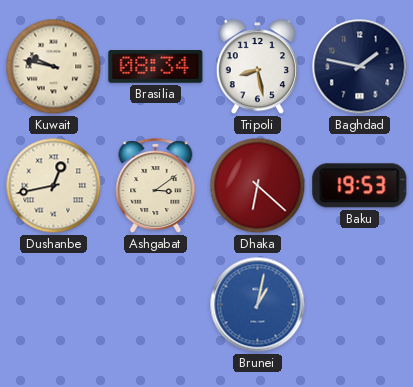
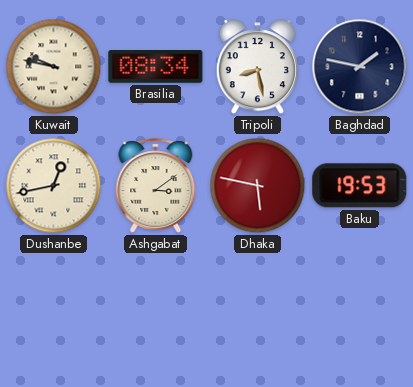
Dhaka: 6:22 -> 5:47
Brunei: 1:02 -> none
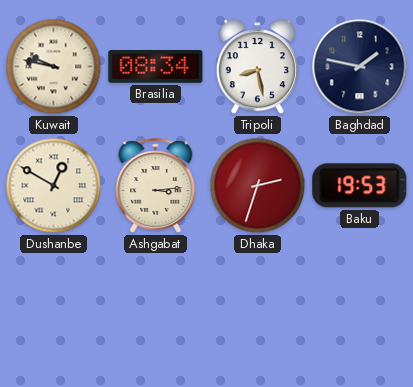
Dushanbe: 12:43 -> 12:50
Ashgabat: 3:09 -> 3:14
Dhaka: 5:47 -> 2:33
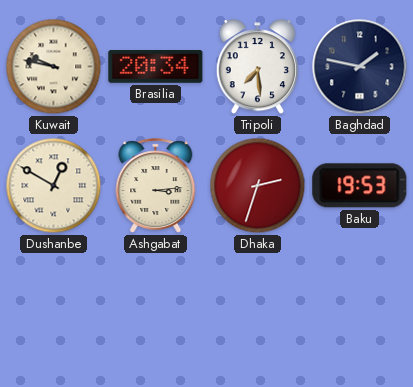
Brasilia: 08:34 -> 20:34
Tripoli: 8:28 -> 7:29
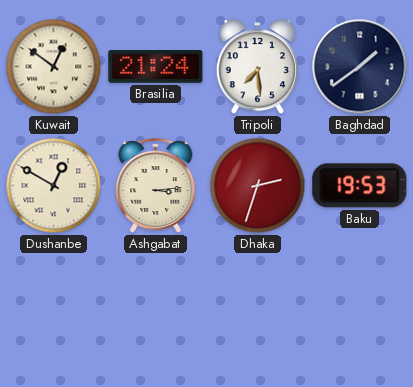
Kuwait: 9:47 -> 12:51
Brasilia: 20:34 -> 21:24
Baghdad: 1:47 -> 1:39
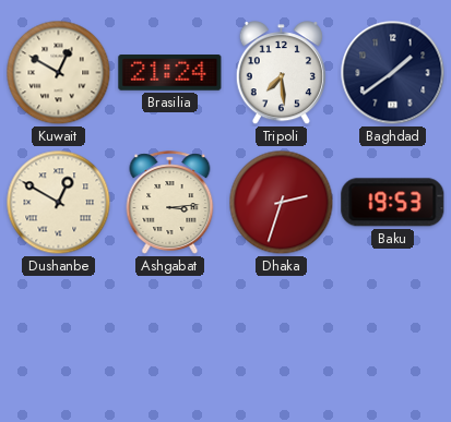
Kuwait: 12:51 -> 12:50
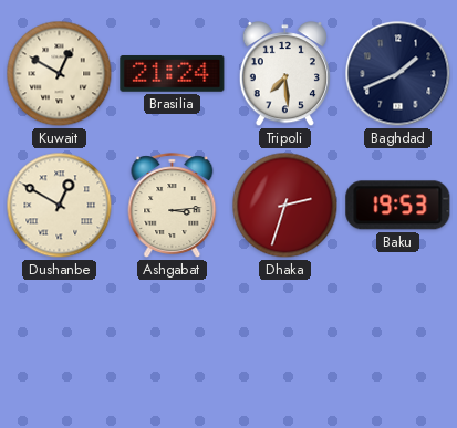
Baghdad: 1:39 -> 1:41
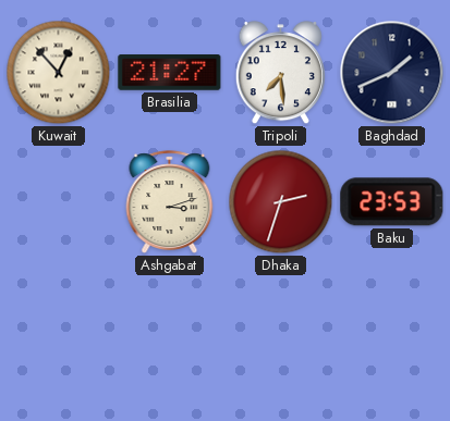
Kuwait: 12:50 -> 12:53
Brasilia: 21:24 -> 21:27
Dushanbe: 12:50 -> none
Ashgabat: 3:14 -> 3:12
Baku: 19:53 -> 23:53
